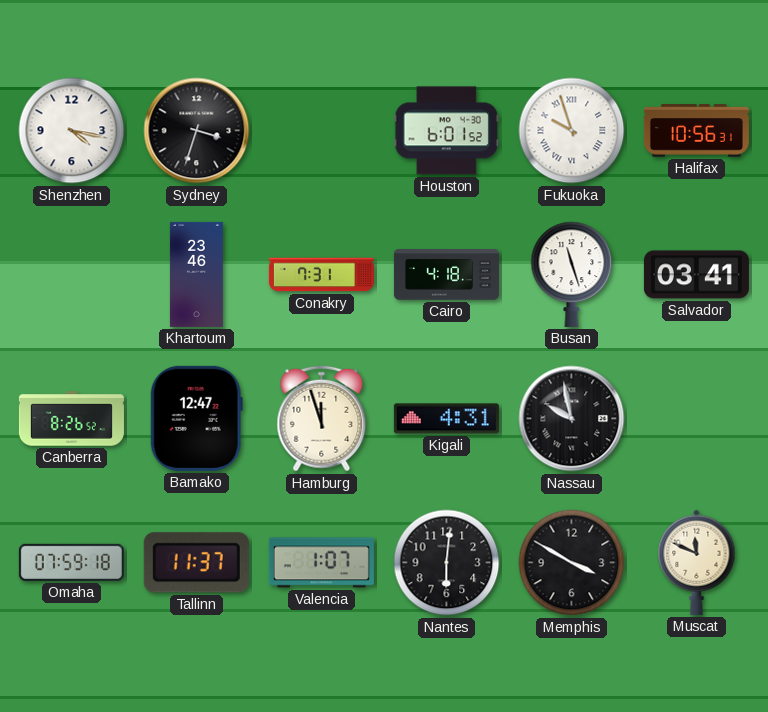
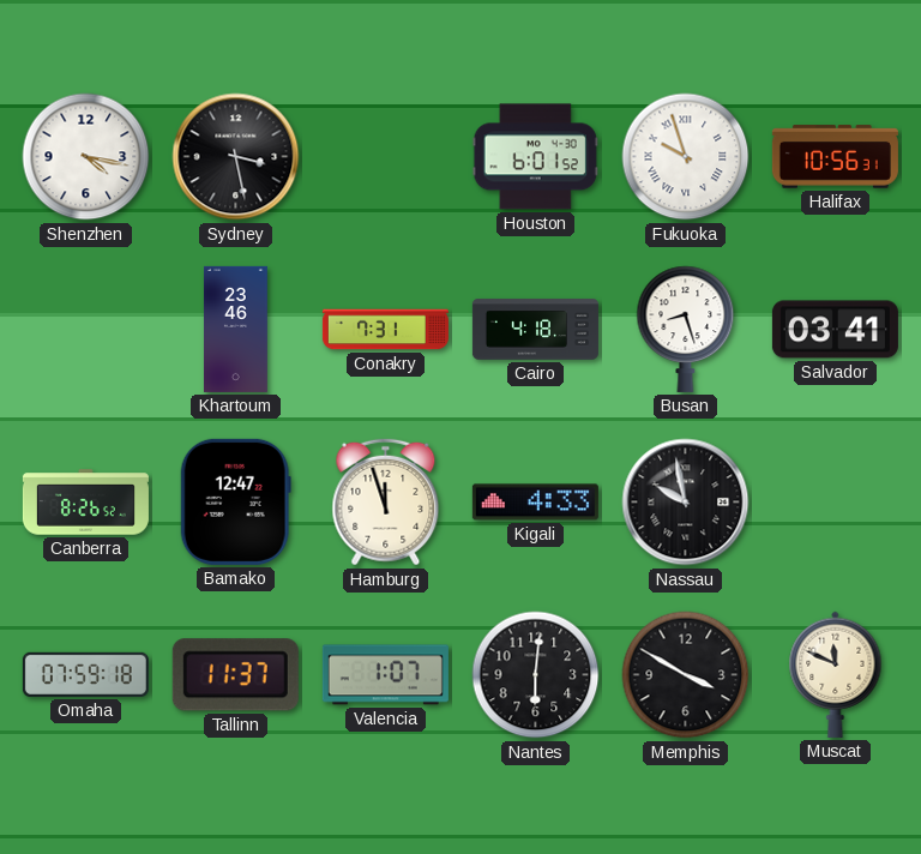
Sydney: 3:33 -> 3:28
Busan: 11:27 -> 8:27
Kigali: 4:31 -> 4:33
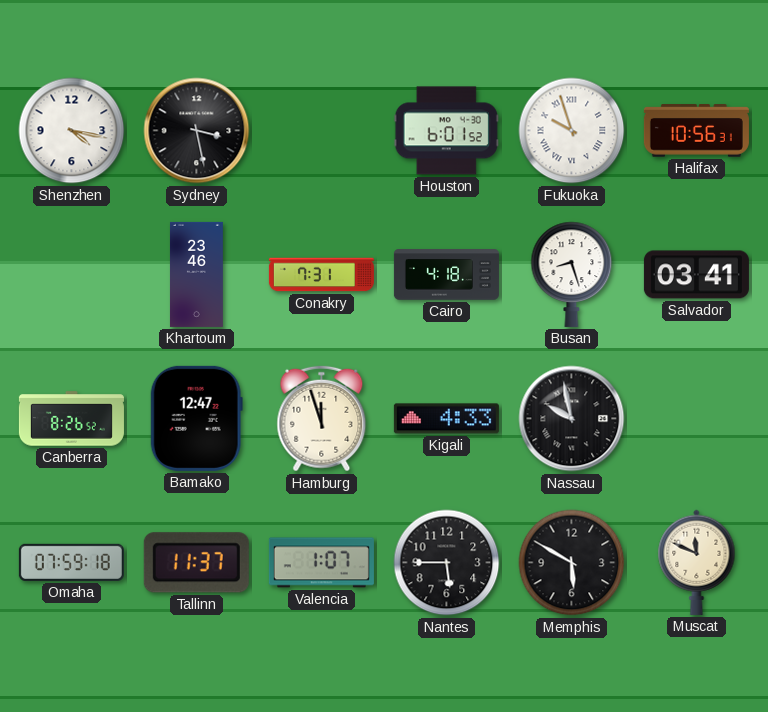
Nantes: 6:01 -> 5:45
Memphis: 3:50 -> 5:50
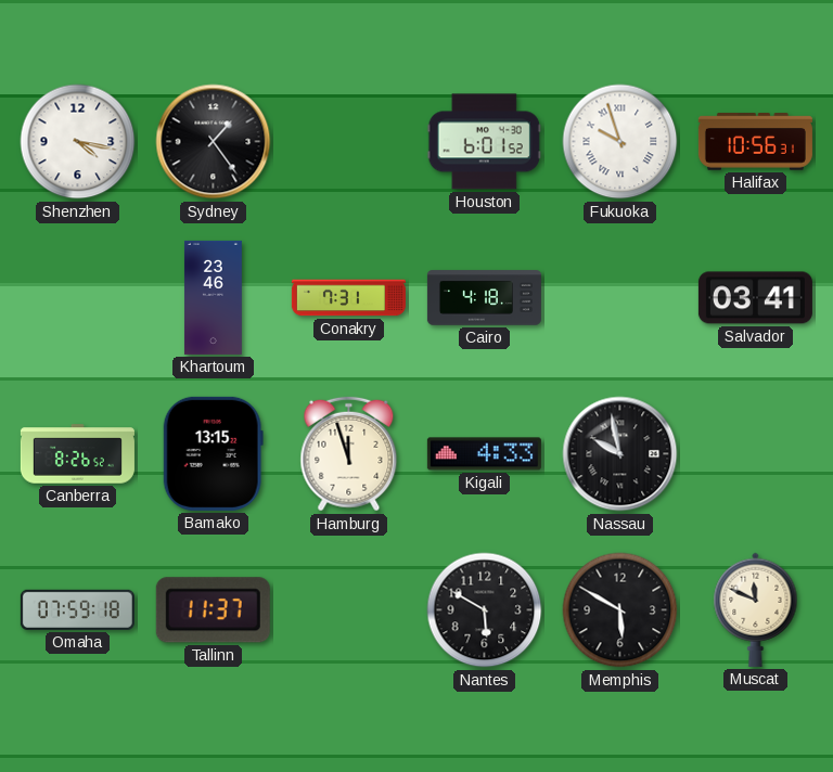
Sydney: 3:28 -> 1:24
Busan: 8:27 -> none
Bamako: 12:47 -> 13:15
Valencia: 1:07 -> none
Nantes: 5:45 -> 5:50
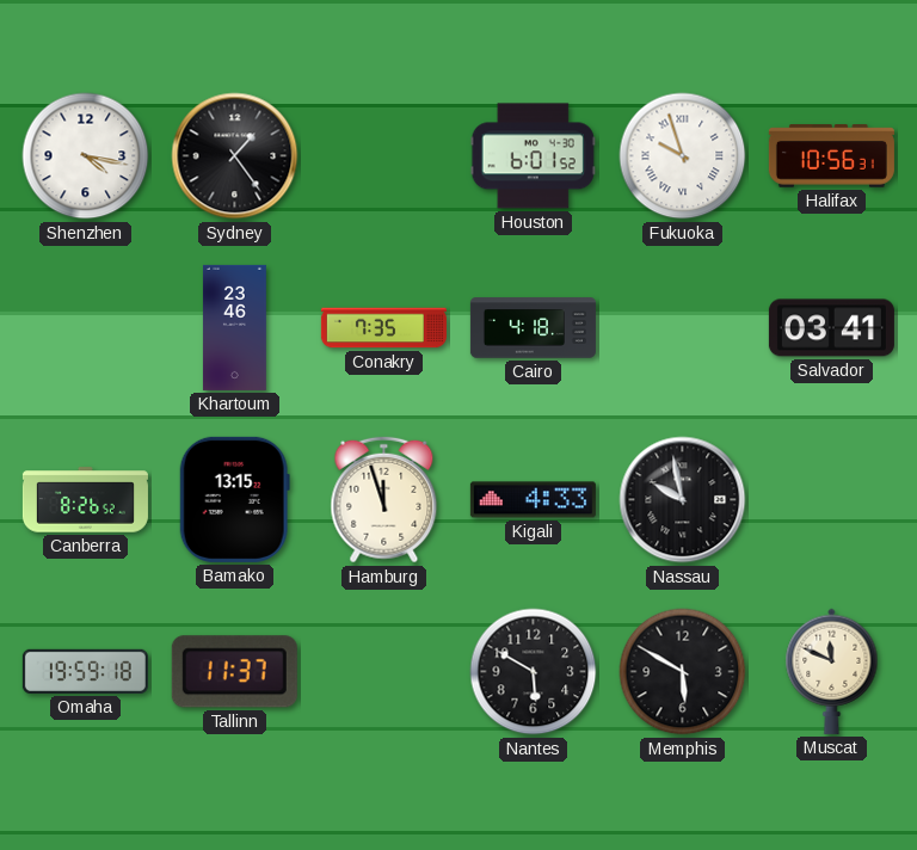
Conakry: 7:31 -> 7:35
Omaha: 07:59 -> 19:59
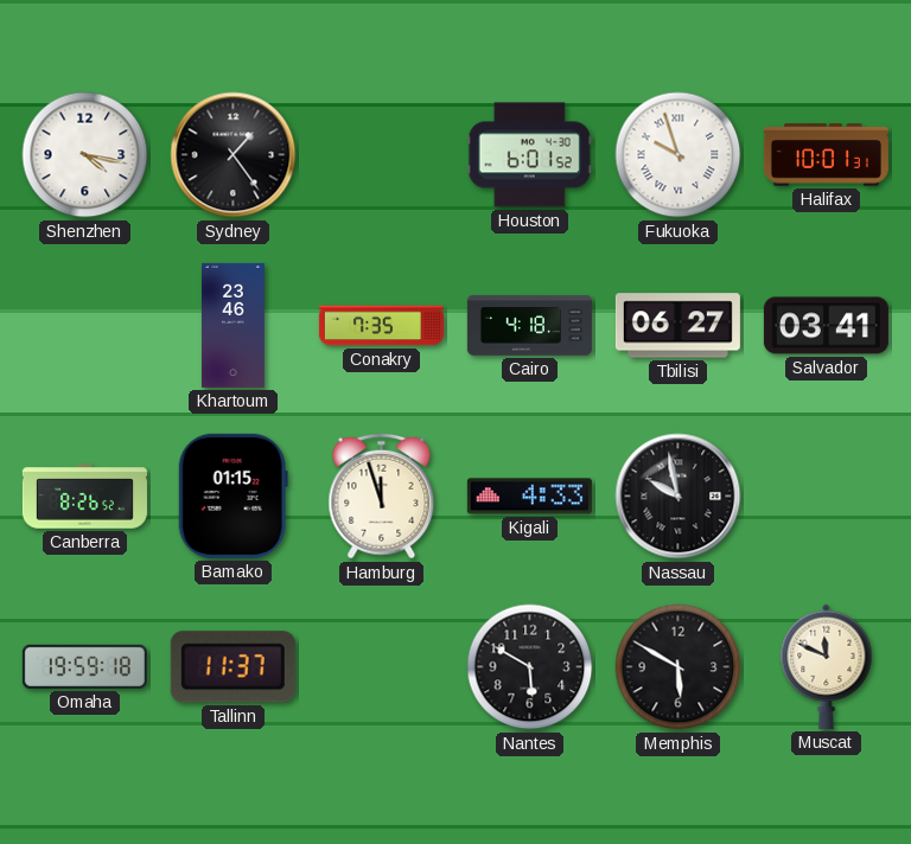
Halifax: 10:56 -> 10:01
Tbilisi: none -> 06:27
Bamako: 13:15 -> 01:15
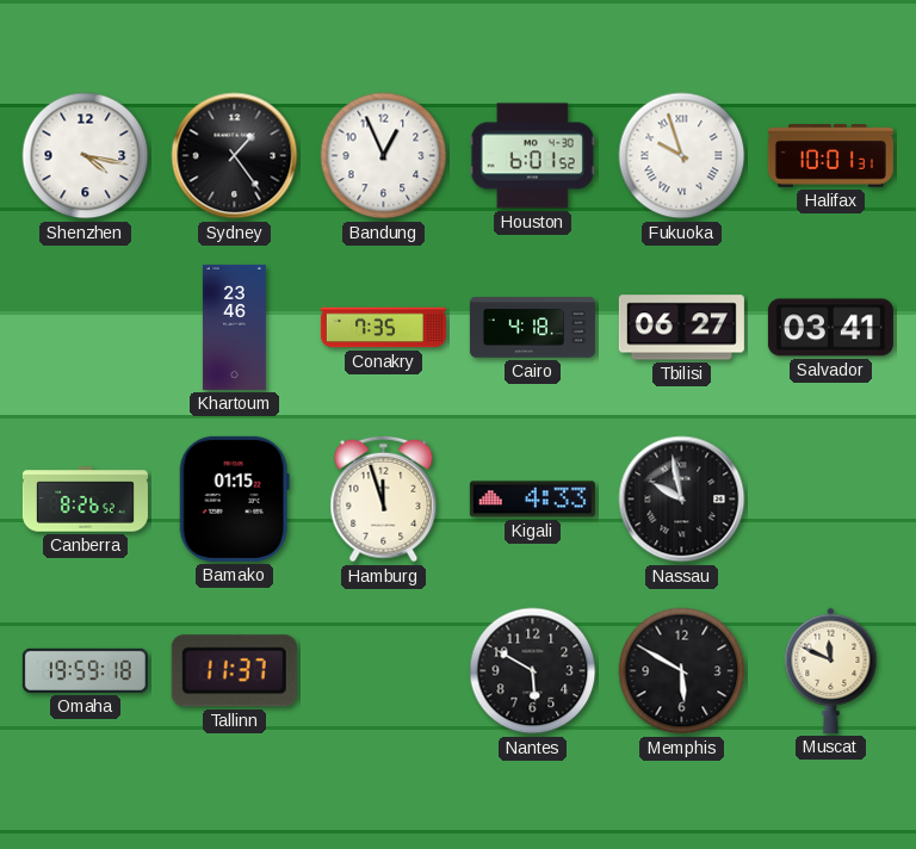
Bandung: none -> 12:56
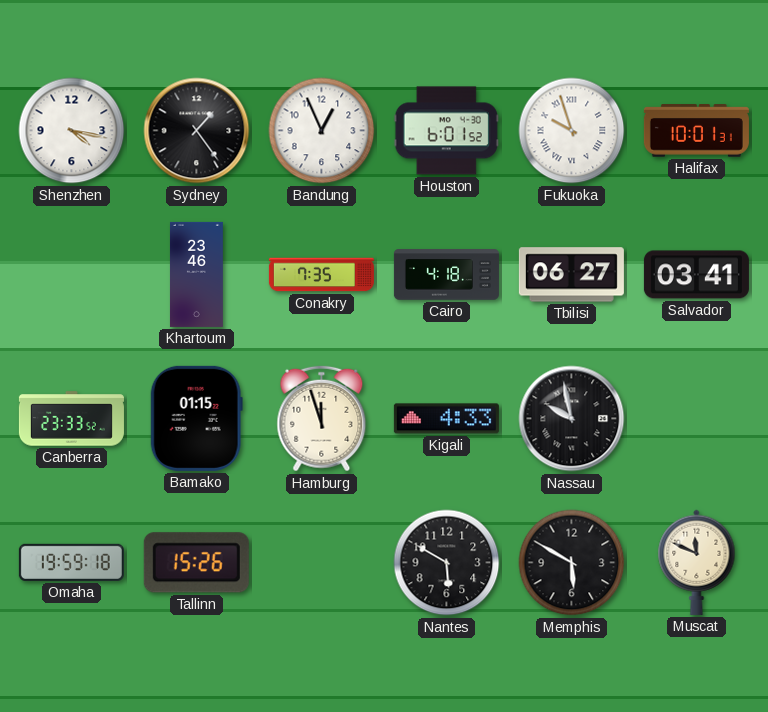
Canberra: 8:26 -> 23:33
Tallinn: 11:37 -> 15:26
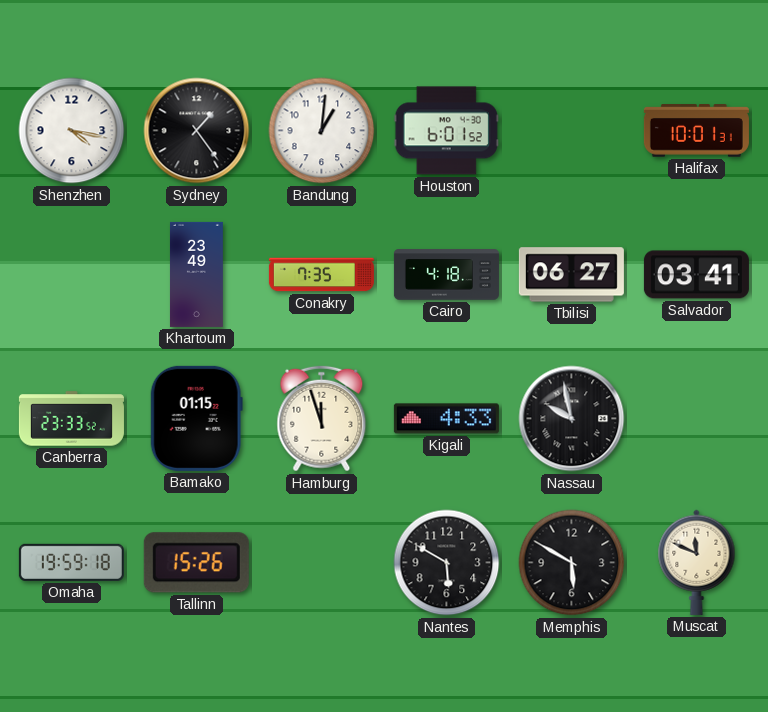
Bandung: 12:56 -> 1:01
Fukuoka: 9:57 -> none
Khartoum: 23:46 -> 23:49
